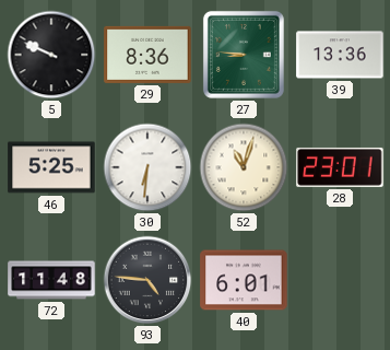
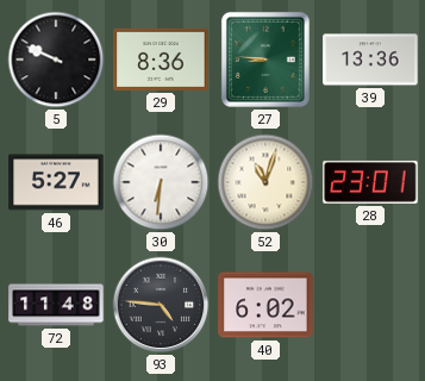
46: 5:25 -> 5:27
40: 6:01 -> 6:02
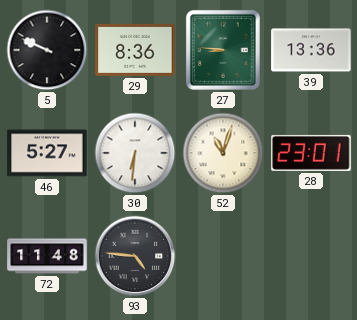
40: 6:02 -> none
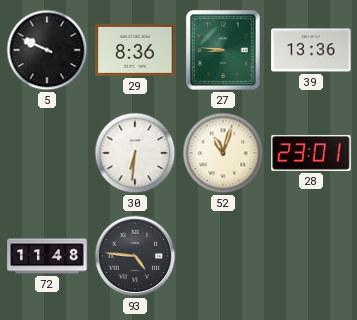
46: 5:27 -> none
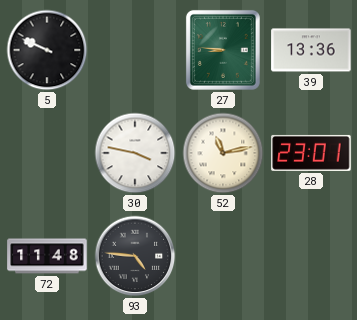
29: 8:36 -> none
30: 6:31 -> 3:47
52: 11:03 -> 11:13
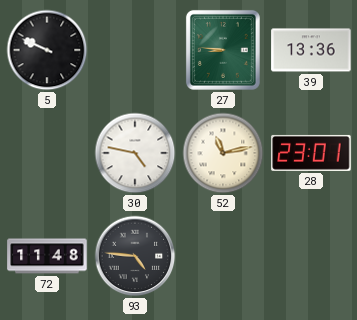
30: 3:47 -> 4:47
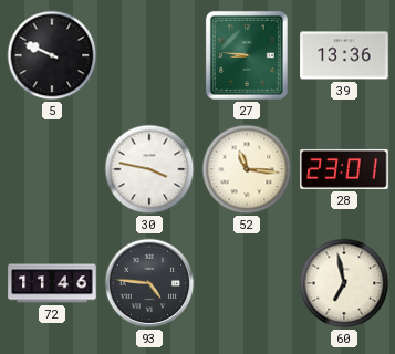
30: 4:47 -> 3:47
52: 11:13 -> 11:16
72: 11:48 -> 11:46
60: none -> 6:58
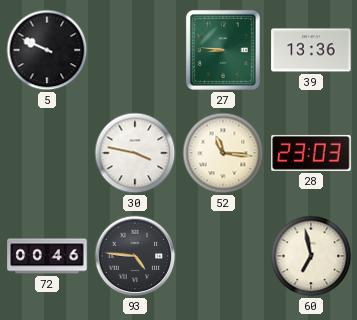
28: 23:01 -> 23:03
72: 11:46 -> 00:46
